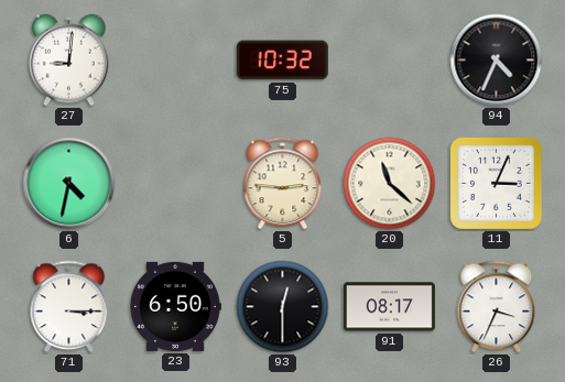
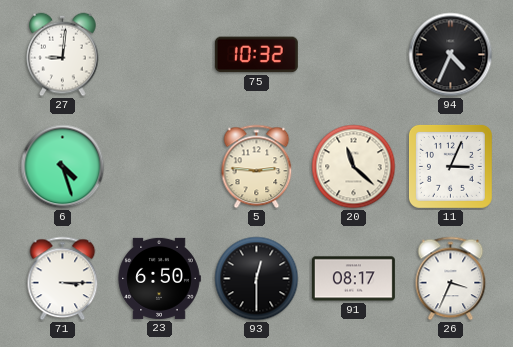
6: 4:32 -> 4:27
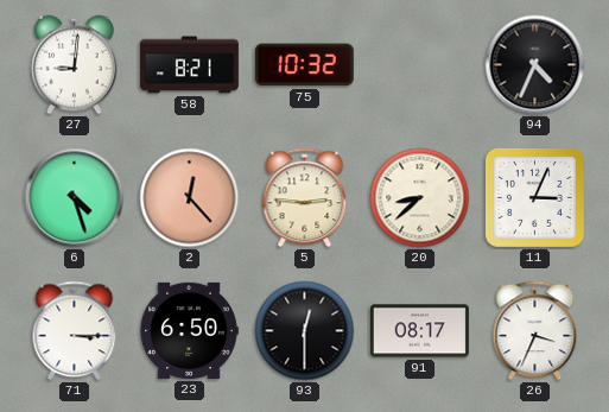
58: none -> 8:21
2: none -> 12:23
20: 11:22 -> 8:38
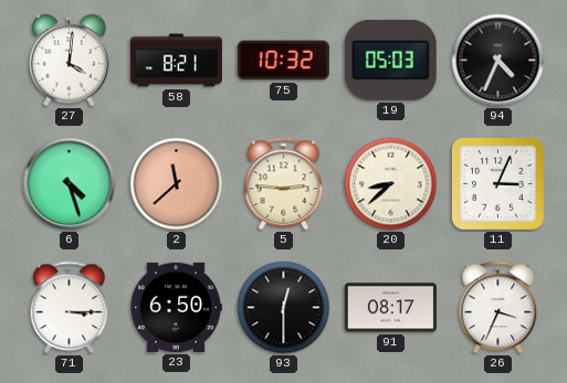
27: 9:01 -> 4:01
19: none -> 05:03
2: 12:23 -> 11:38
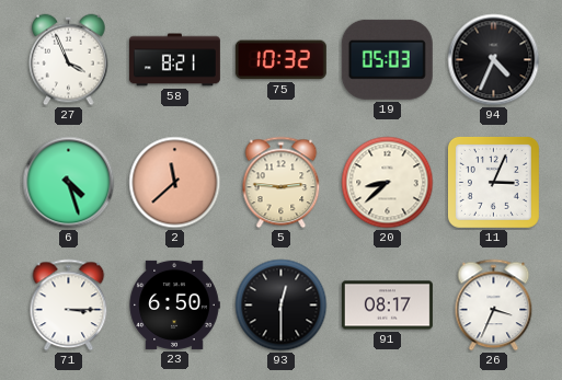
27: 4:01 -> 3:56
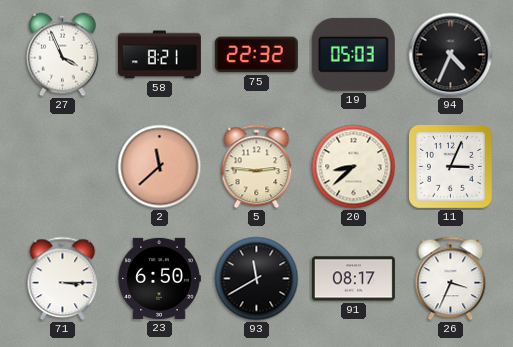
75: 10:32 -> 22:32
6: 4:27 -> none
93: 12:30 -> 11:40
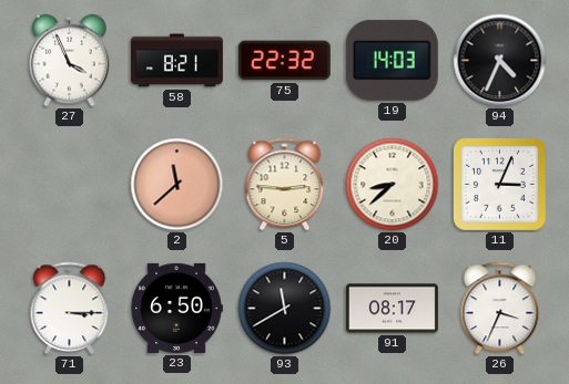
19: 05:03 -> 14:03
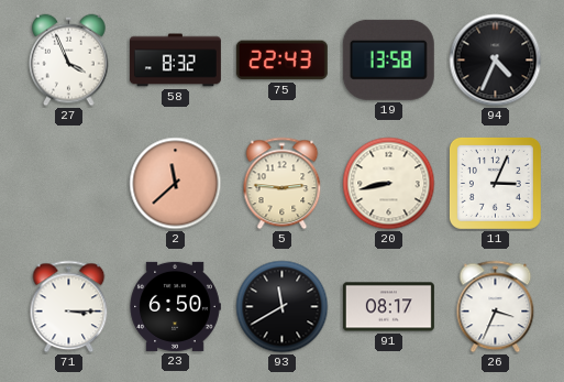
58: 8:21 -> 8:32
75: 22:32 -> 22:43
19: 14:03 -> 13:58
20: 8:38 -> 8:43
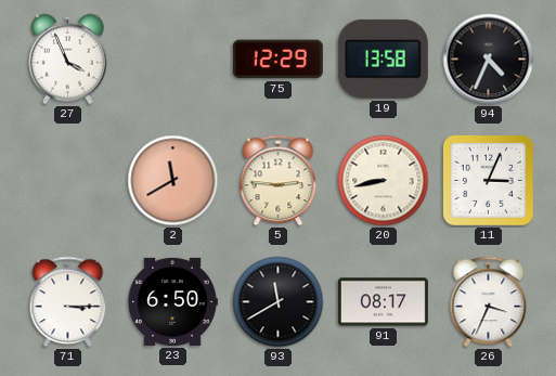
58: 8:32 -> none
75: 22:43 -> 12:29
2: 11:38 -> 11:40
